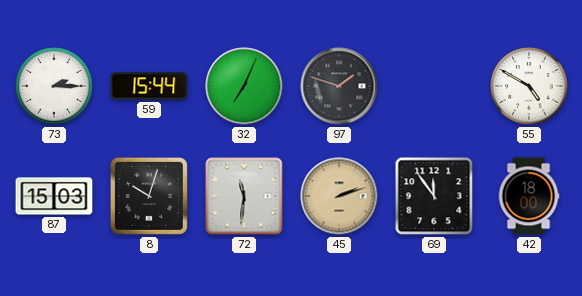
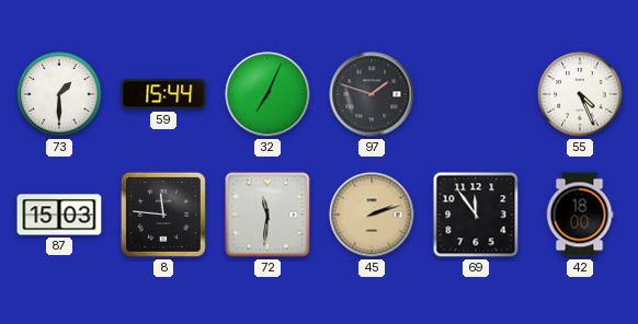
73: 2:15 -> 1:30
55: 4:50 -> 4:26
8: 10:03 -> 11:46
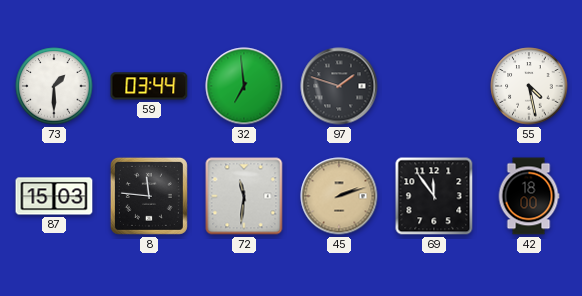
59: 15:44 -> 03:44
32: 7:04 -> 6:59
55: 4:26 -> 4:28
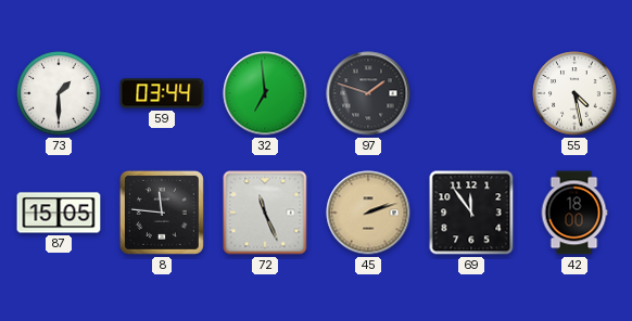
87: 15:03 -> 15:05
72: 11:31 -> 11:26
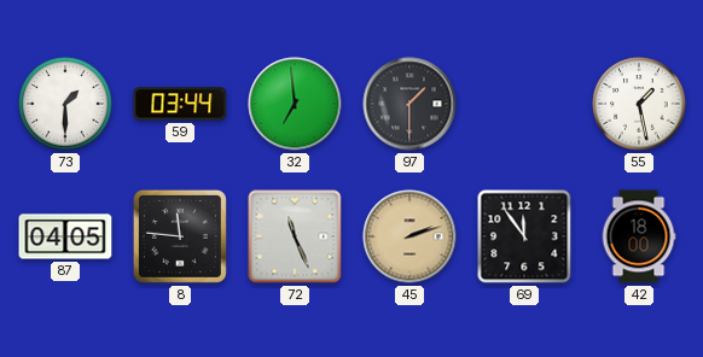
97: 1:48 -> 1:30
55: 4:28 -> 1:28
87: 15:05 -> 04:05
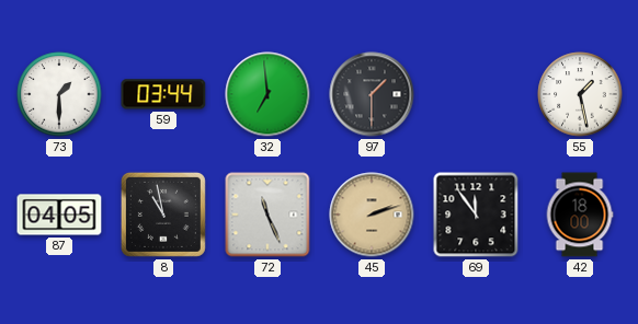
8: 11:46 -> 10:58
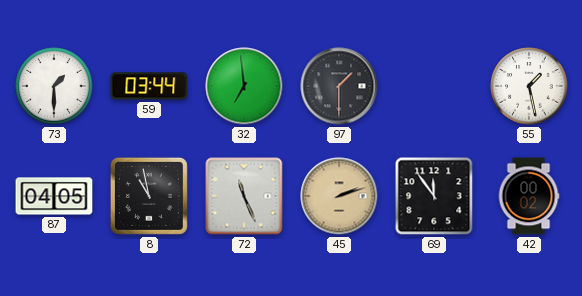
42: 18:00 -> 00:02
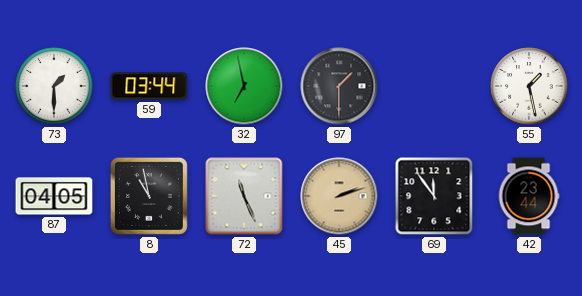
32: 6:59 -> 6:58
42: 00:02 -> 23:44
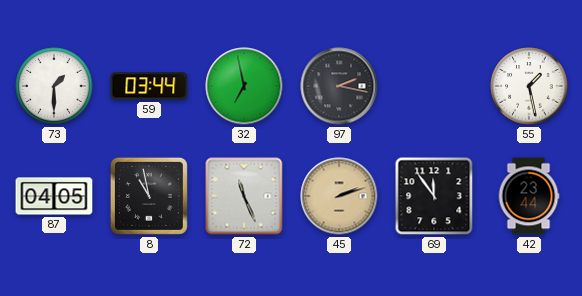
97: 1:30 -> 2:17
